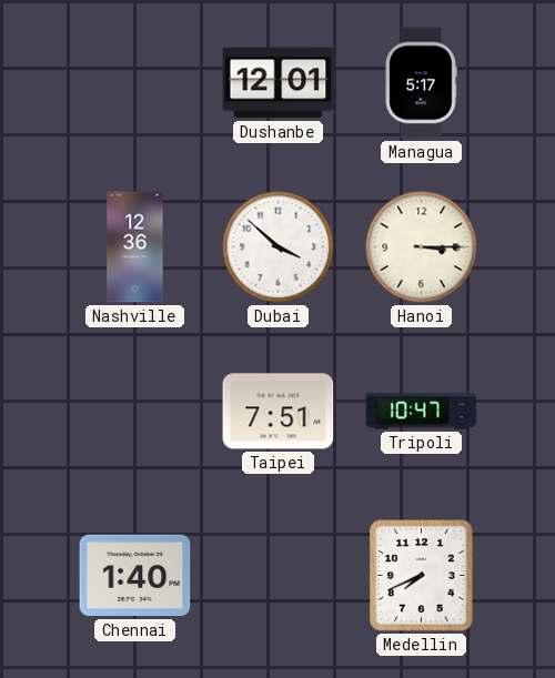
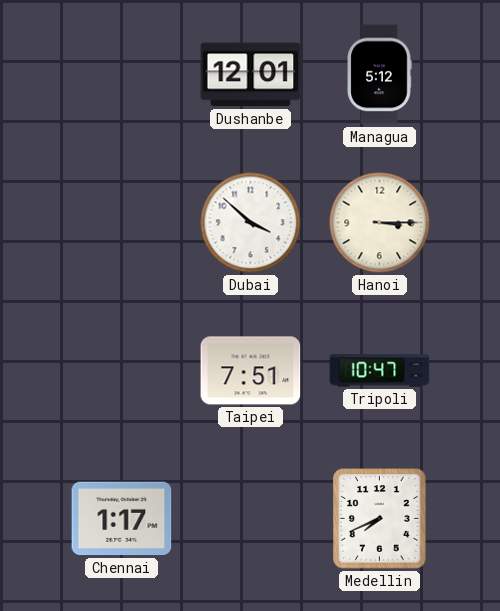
Managua: 5:17 -> 5:12
Nashville: 12:36 -> none
Chennai: 1:40 -> 1:17
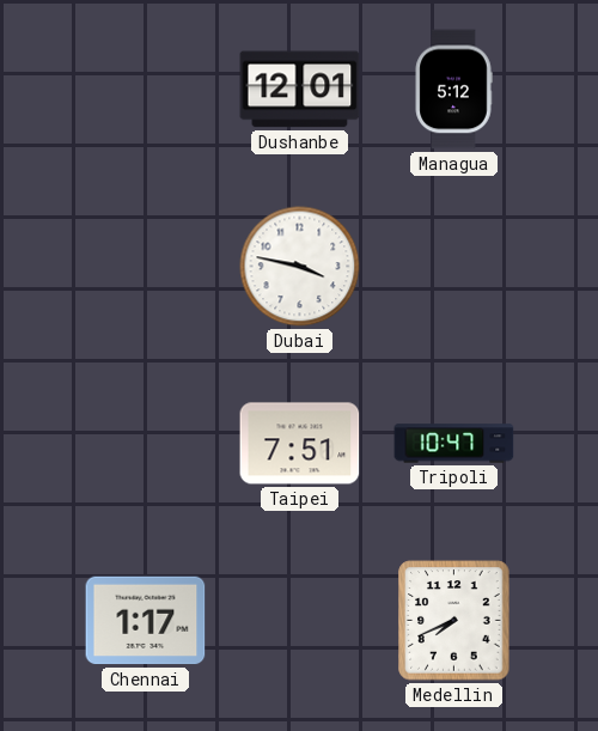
Dubai: 3:52 -> 3:47
Hanoi: 3:15 -> none
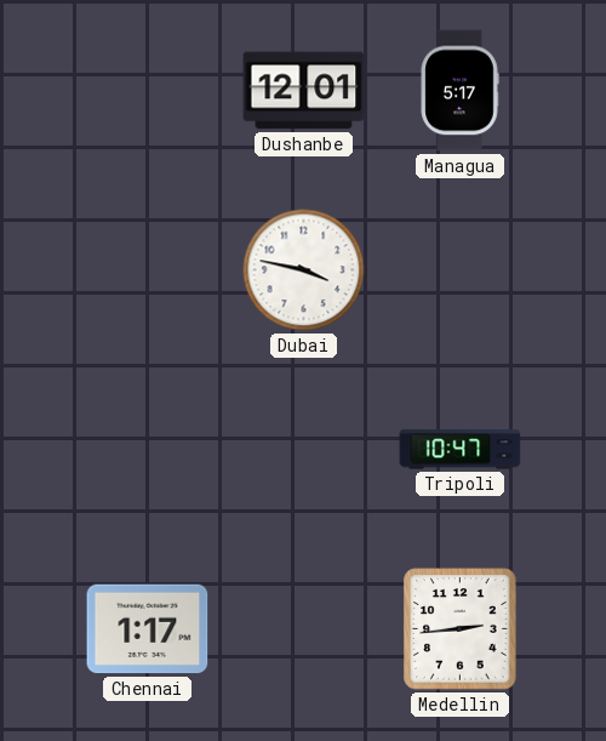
Managua: 5:12 -> 5:17
Taipei: 7:51 -> none
Medellin: 7:41 -> 2:44
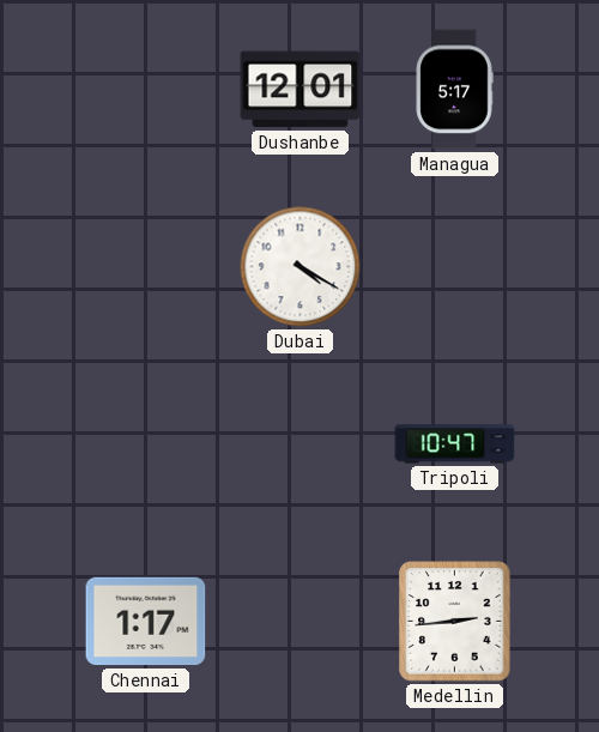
Dubai: 3:47 -> 4:20
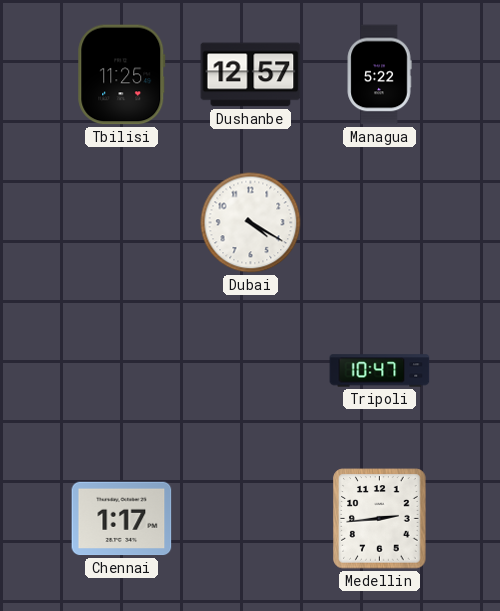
Tbilisi: none -> 11:25
Dushanbe: 12:01 -> 12:57
Managua: 5:17 -> 5:22
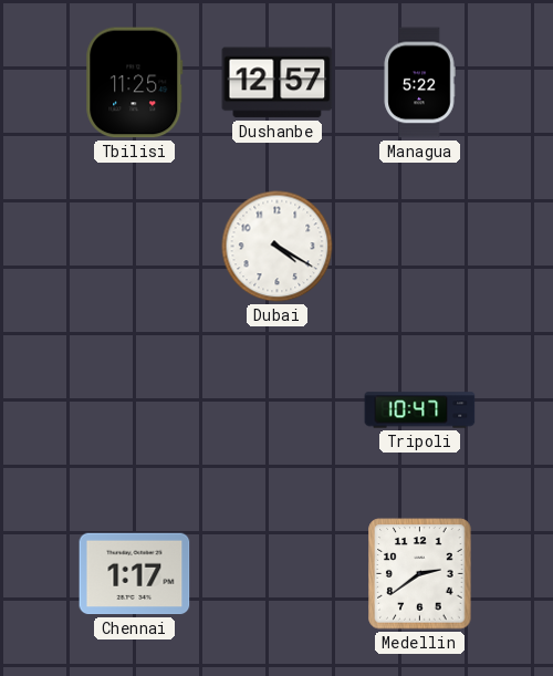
Medellin: 2:44 -> 2:39
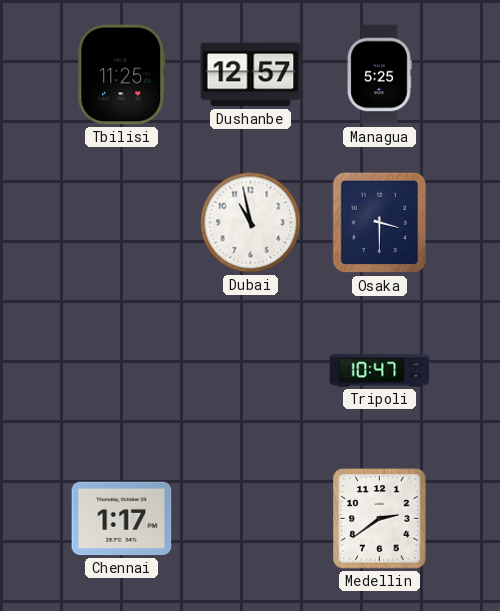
Managua: 5:22 -> 5:25
Dubai: 4:20 -> 10:58
Osaka: none -> 3:30
